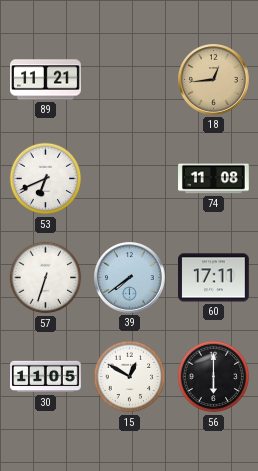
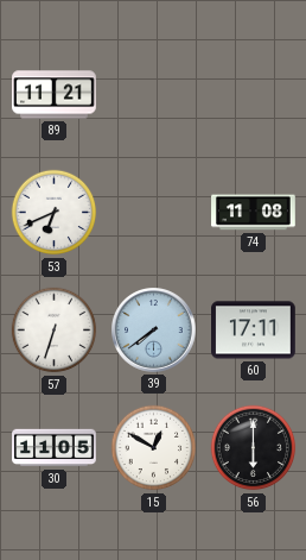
18: 12:44 -> none
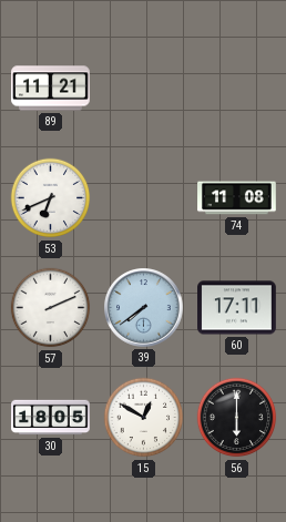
57: 6:33 -> 2:11
30: 11:05 -> 18:05
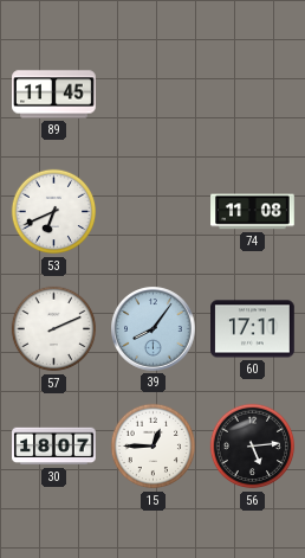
89: 11:21 -> 11:45
39: 7:39 -> 8:06
30: 18:05 -> 18:07
15: 12:50 -> 12:45
56: 6:00 -> 5:14
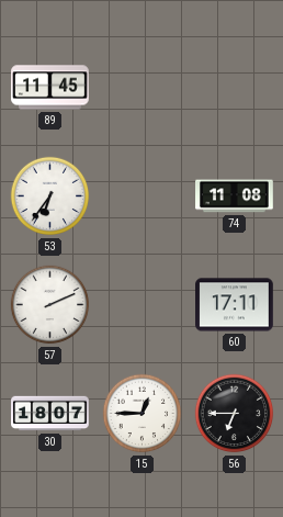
53: 6:41 -> 6:36
39: 8:06 -> none
56: 5:14 -> 6:45
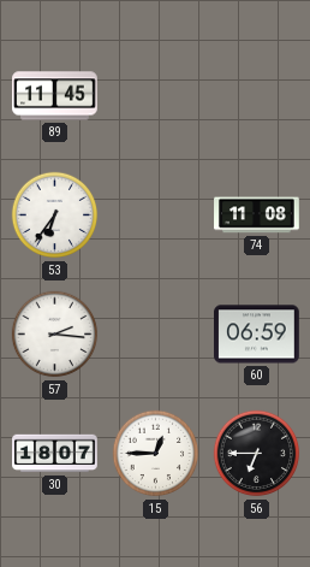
57: 2:11 -> 2:16
60: 17:11 -> 06:59
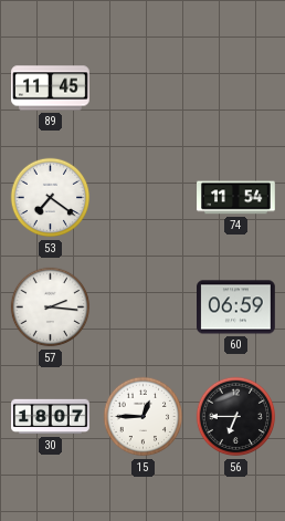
53: 6:36 -> 7:21
74: 11:08 -> 11:54
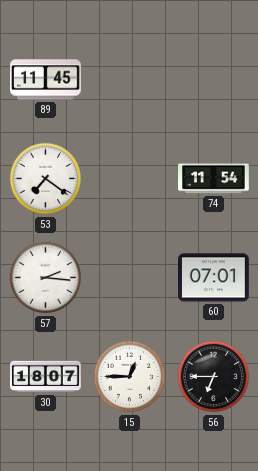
60: 06:59 -> 07:01
